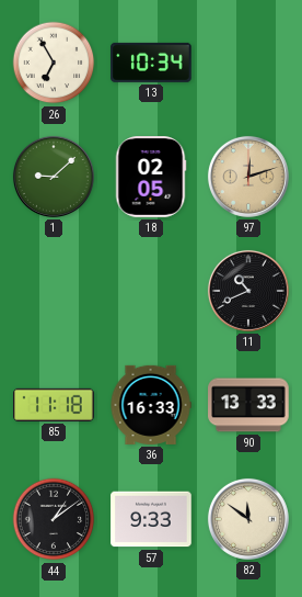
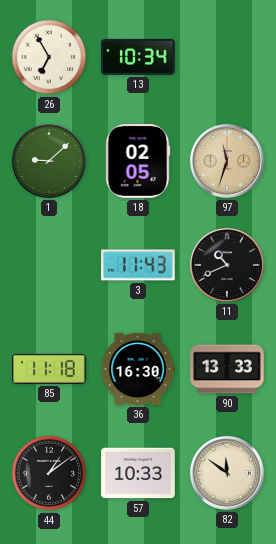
97: 12:12 -> 11:33
3: none -> 11:43
36: 16:33 -> 16:30
57: 9:33 -> 10:33
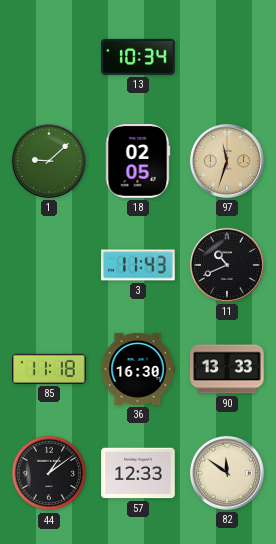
26: 6:55 -> none
57: 10:33 -> 12:33
